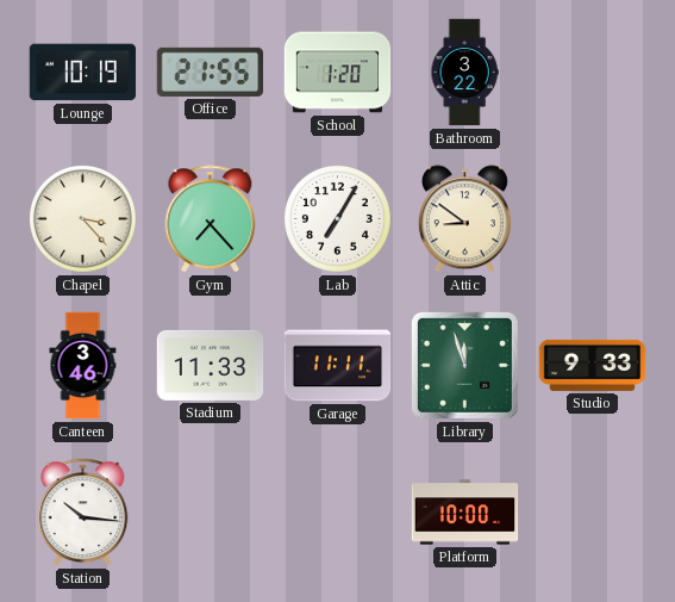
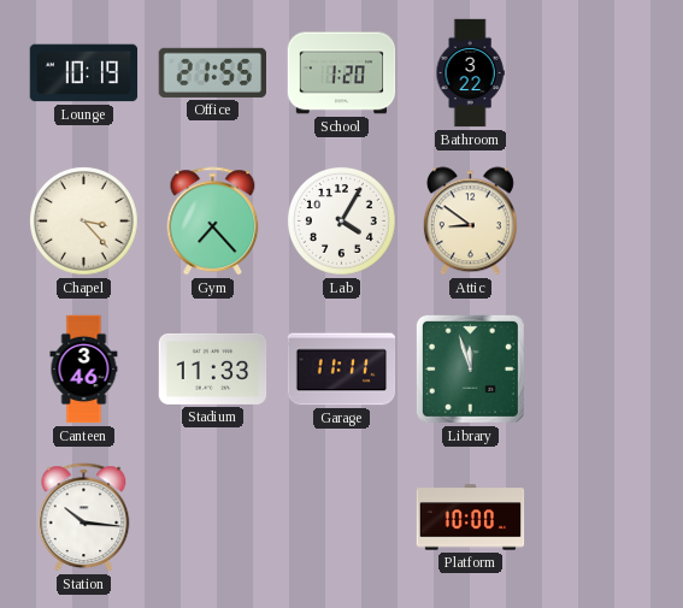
Lab: 7:05 -> 4:05
Studio: 9:33 -> none
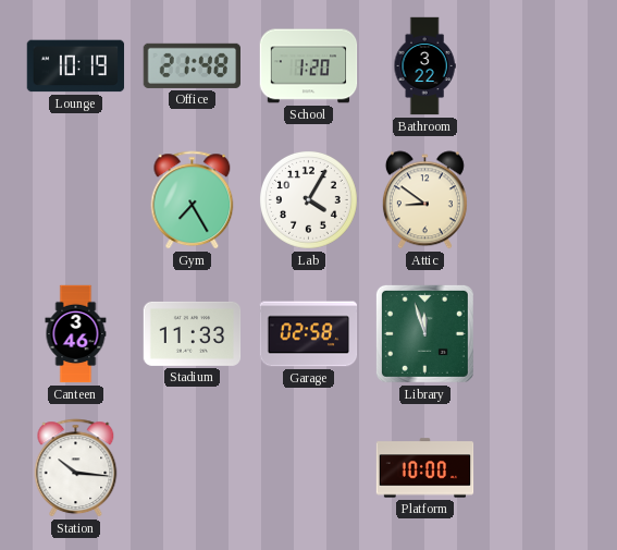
Office: 21:55 -> 21:48
Chapel: 3:23 -> none
Gym: 7:23 -> 7:25
Garage: 11:11 -> 02:58
